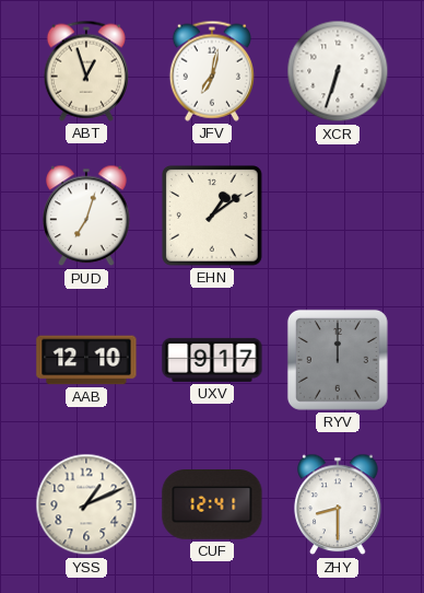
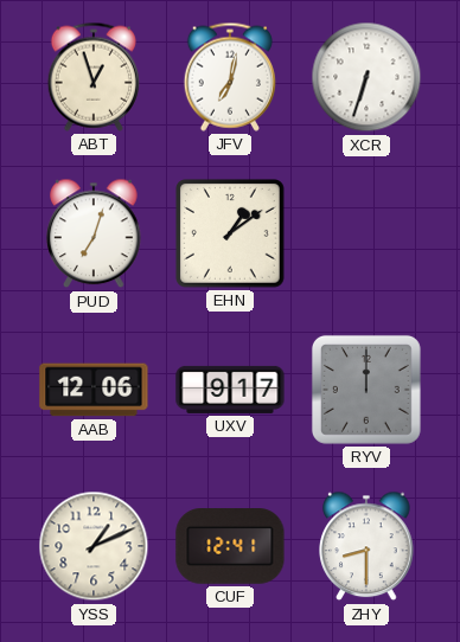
AAB: 12:10 -> 12:06
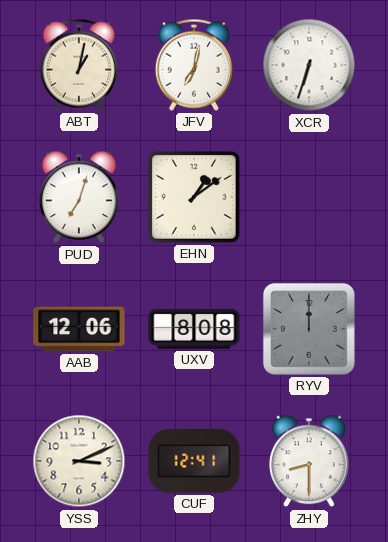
ABT: 12:57 -> 1:02
UXV: 9:17 -> 8:08
YSS: 1:11 -> 3:11
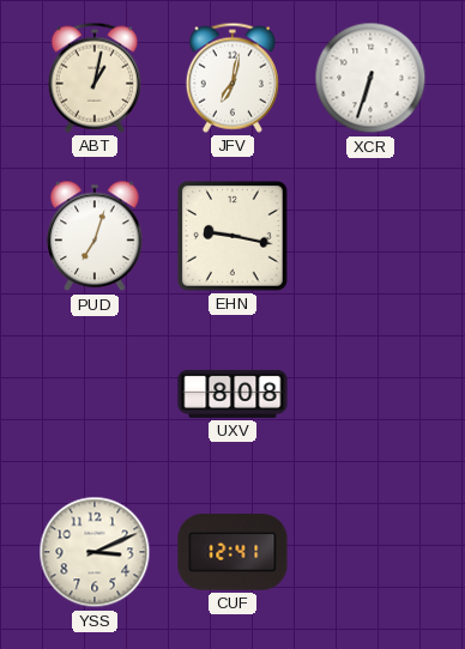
EHN: 1:09 -> 9:17
AAB: 12:06 -> none
RYV: 12:00 -> none
ZHY: 8:30 -> none
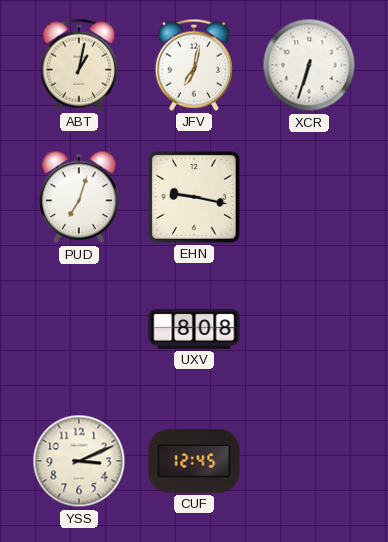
CUF: 12:41 -> 12:45
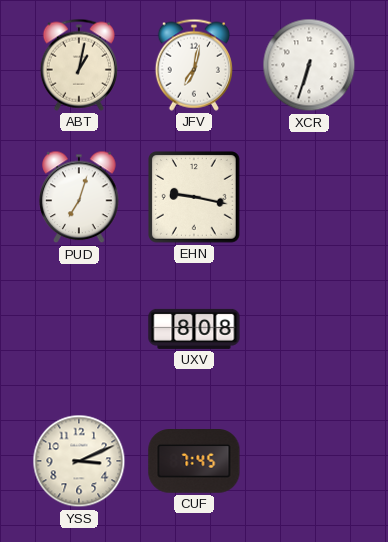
CUF: 12:45 -> 7:45
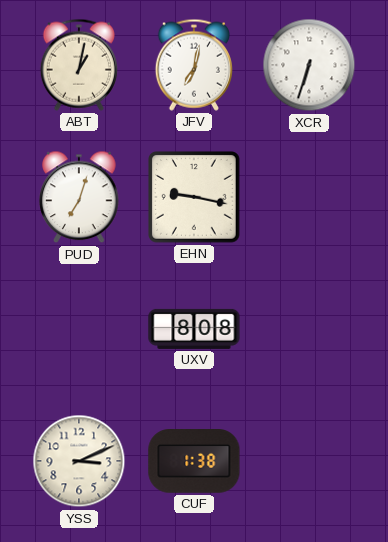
CUF: 7:45 -> 1:38
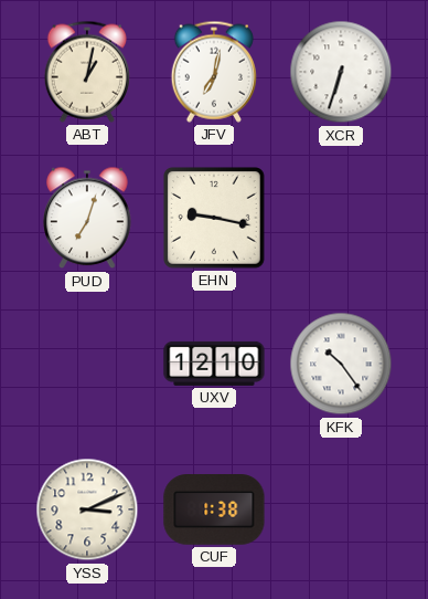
UXV: 8:08 -> 12:10
KFK: none -> 10:24
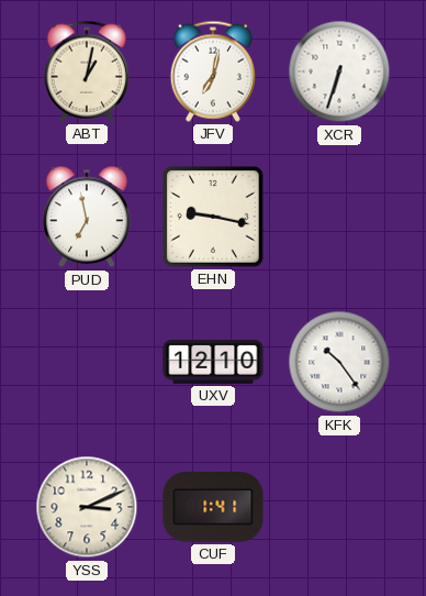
PUD: 7:03 -> 6:58
CUF: 1:38 -> 1:41
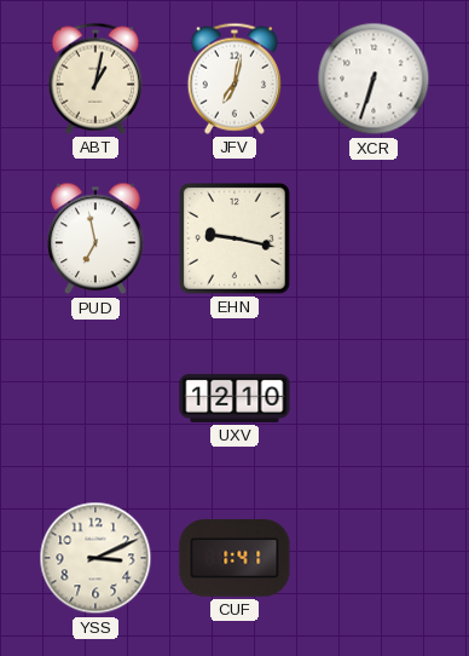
KFK: 10:24 -> none
